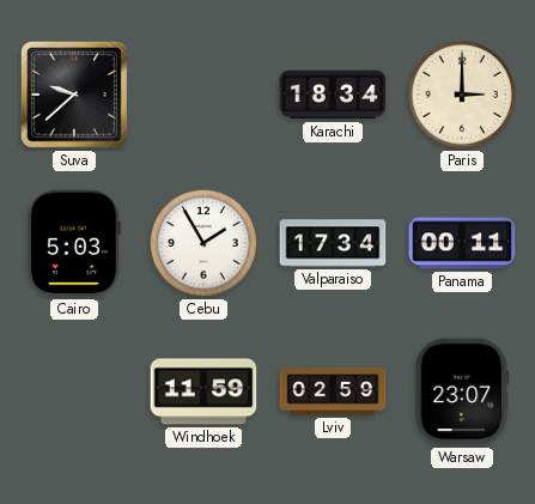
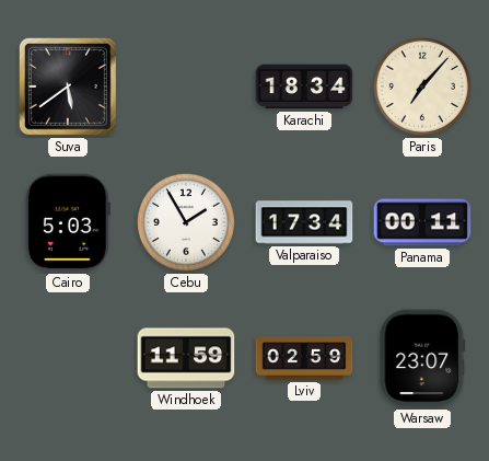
Suva: 9:38 -> 5:39
Paris: 3:00 -> 7:07
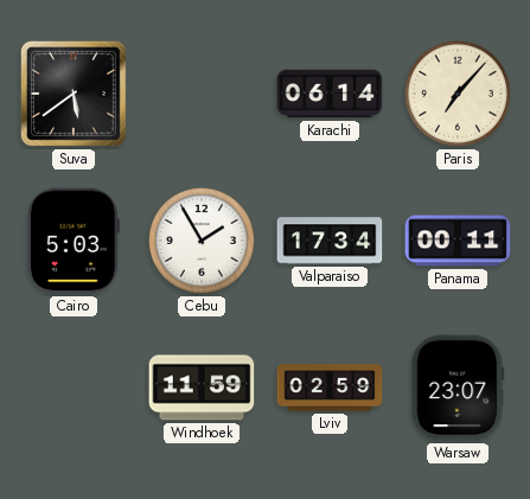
Karachi: 18:34 -> 06:14
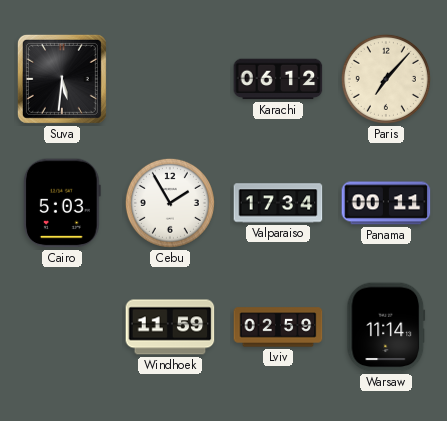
Suva: 5:39 -> 5:31
Karachi: 06:14 -> 06:12
Warsaw: 23:07 -> 11:14
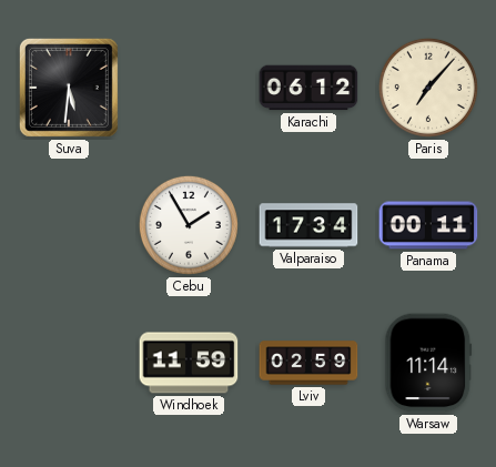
Cairo: 5:03 -> none
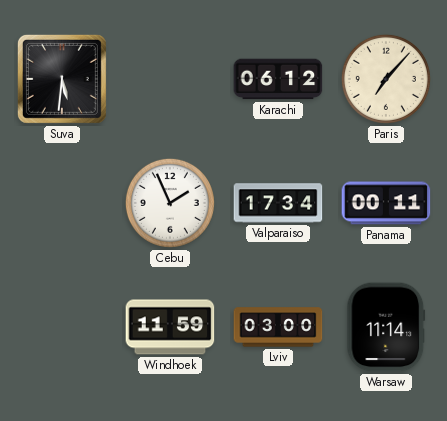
Cebu: 1:55 -> 1:56
Lviv: 02:59 -> 03:00
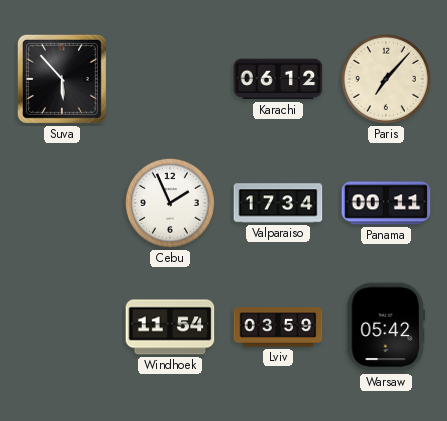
Suva: 5:31 -> 5:53
Windhoek: 11:59 -> 11:54
Lviv: 03:00 -> 03:59
Warsaw: 11:14 -> 05:42
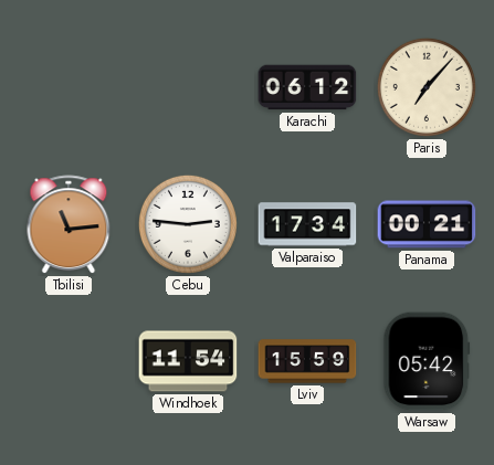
Suva: 5:53 -> none
Tbilisi: none -> 11:14
Cebu: 1:56 -> 2:46
Panama: 00:11 -> 00:21
Lviv: 03:59 -> 15:59
